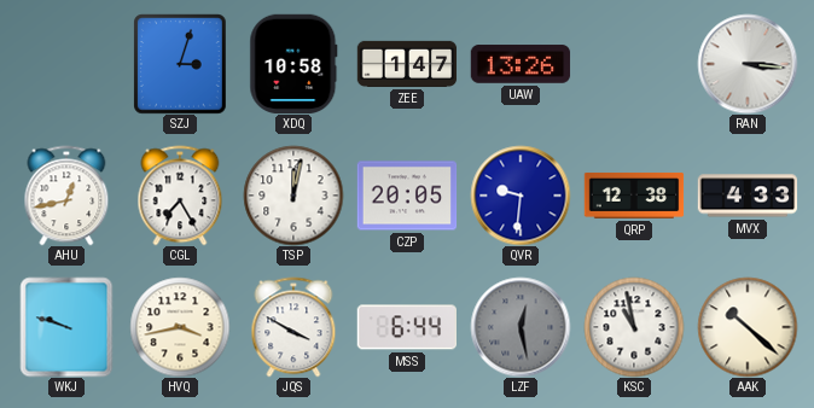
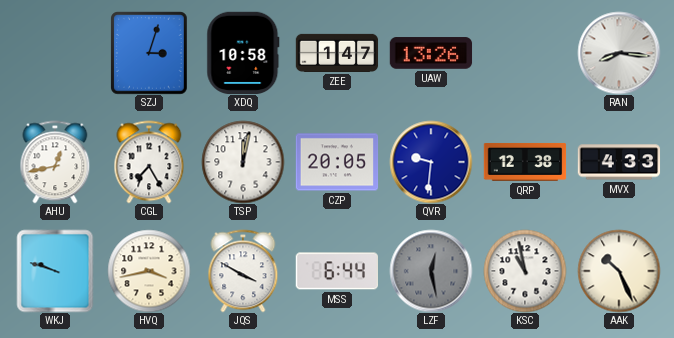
RAN: 3:16 -> 8:16
AAK: 10:22 -> 10:26
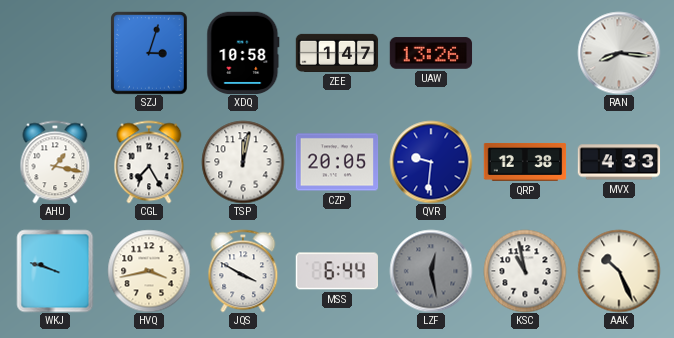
AHU: 12:43 -> 1:17
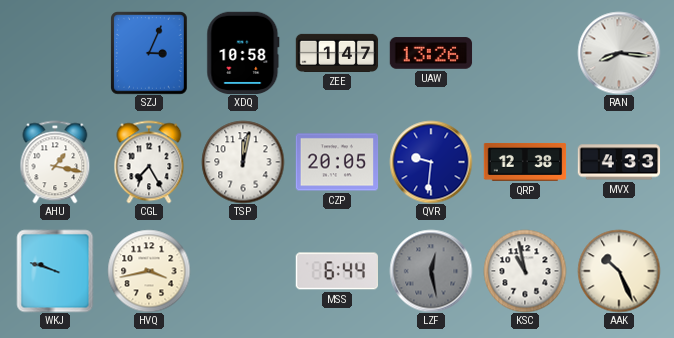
SZJ: 3:03 -> 3:04
JQS: 3:50 -> none
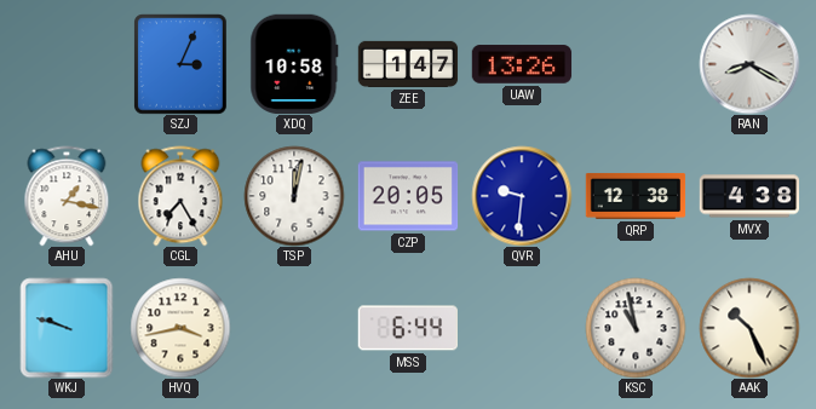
RAN: 8:16 -> 8:20
MVX: 4:33 -> 4:38
LZF: 12:28 -> none
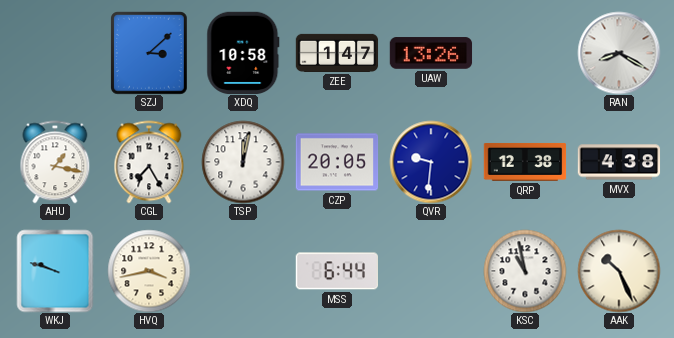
SZJ: 3:04 -> 3:08
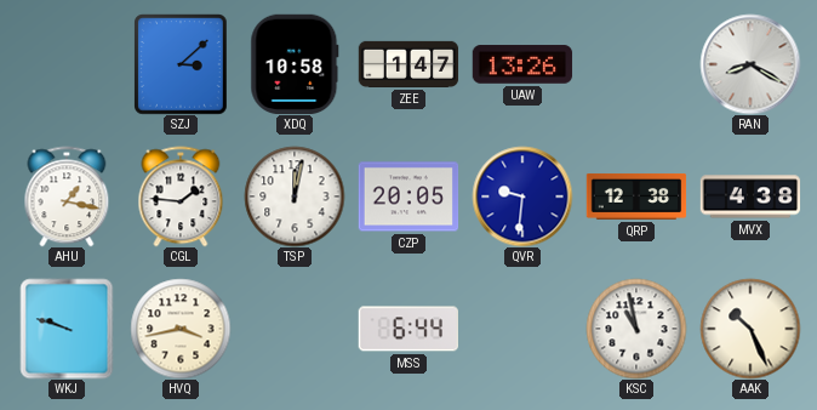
CGL: 7:25 -> 1:46
